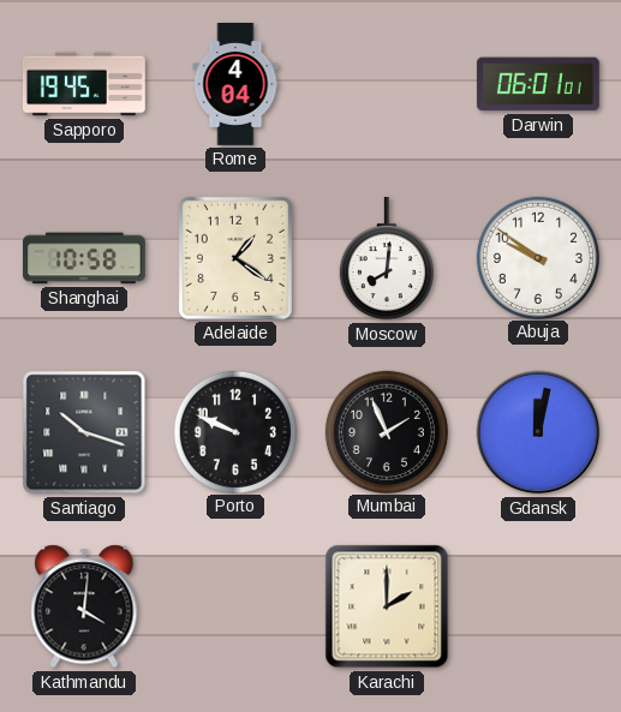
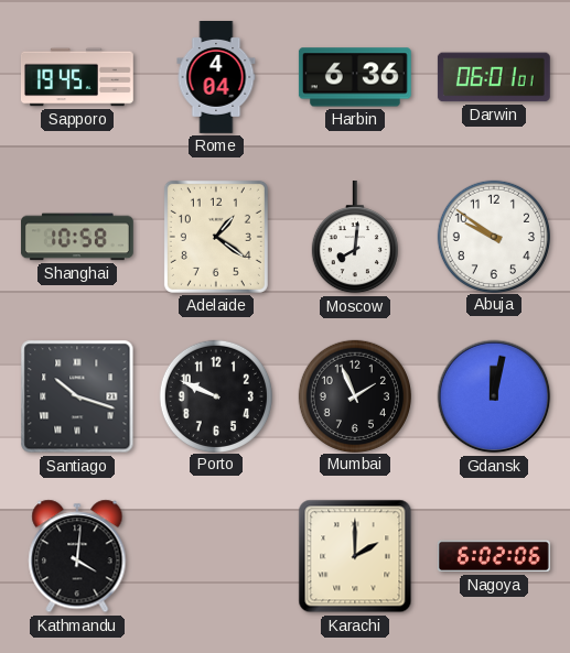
Harbin: none -> 6:36
Nagoya: none -> 6:02
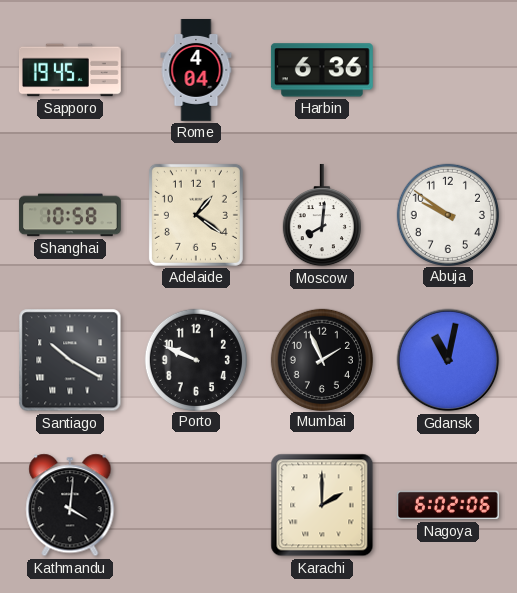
Darwin: 06:01 -> none
Santiago: 10:18 -> 10:20
Gdansk: 12:02 -> 11:02
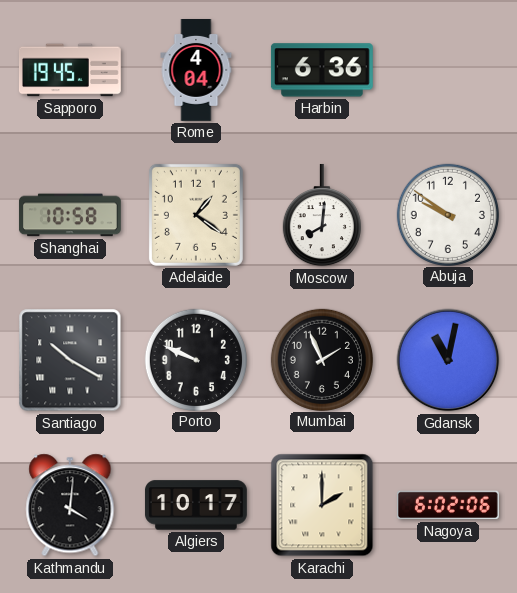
Algiers: none -> 10:17
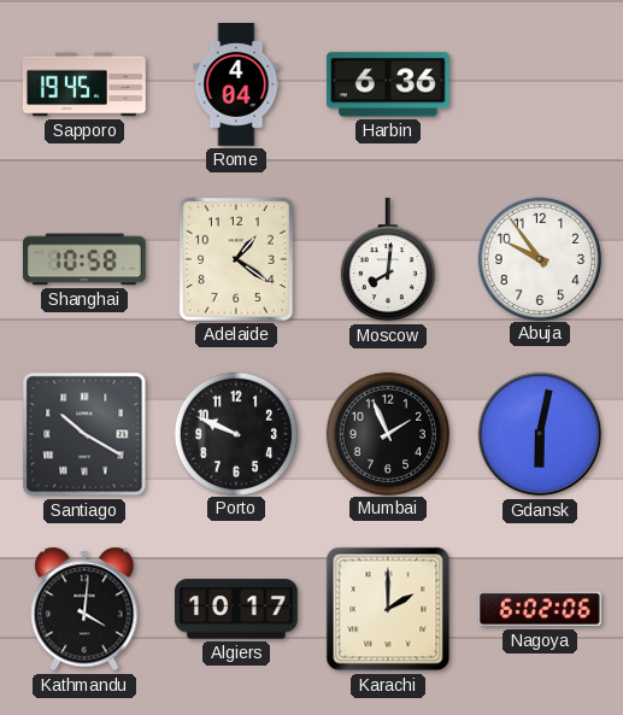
Abuja: 9:51 -> 9:54
Gdansk: 11:02 -> 6:02
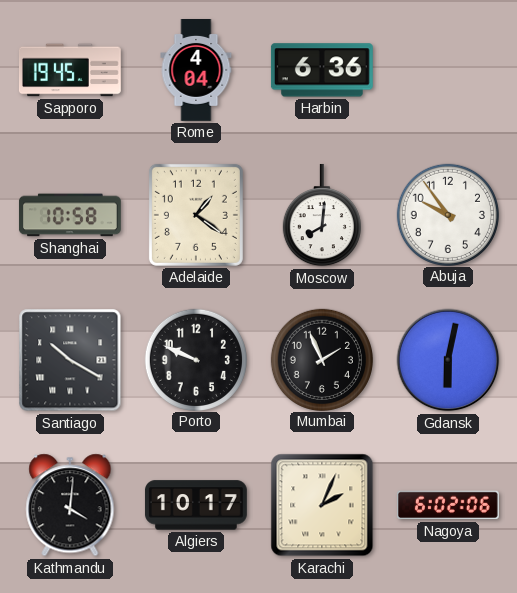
Karachi: 2:00 -> 2:04
